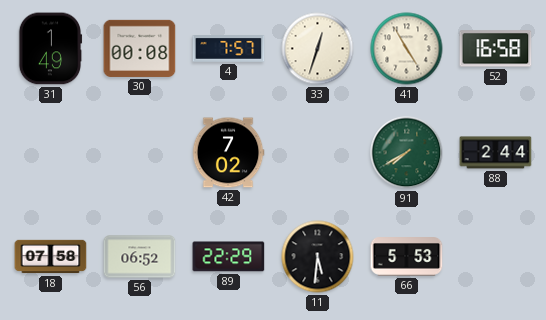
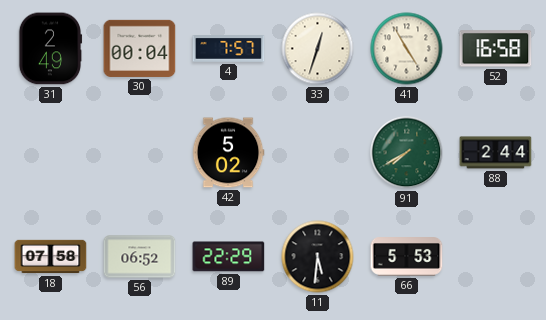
31: 1:49 -> 2:49
30: 00:08 -> 00:04
42: 7:02 -> 5:02
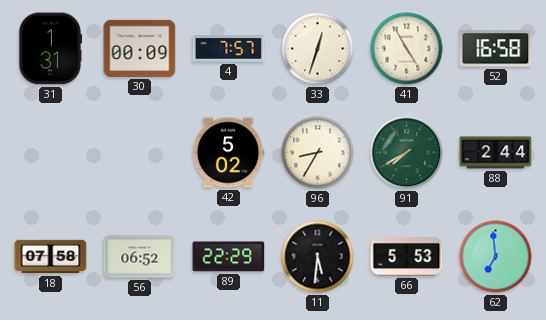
31: 2:49 -> 1:31
30: 00:04 -> 00:09
96: none -> 8:35
62: none -> 6:59
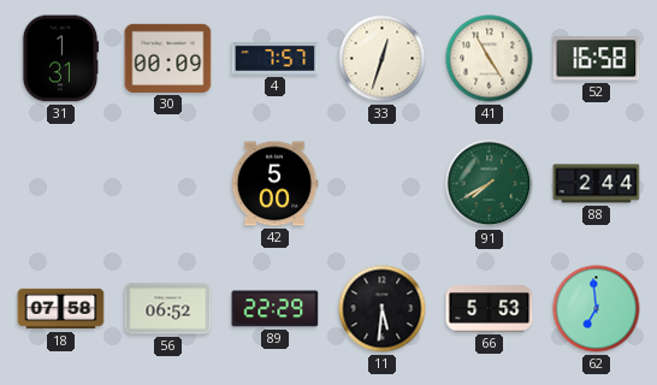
42: 5:02 -> 5:00
96: 8:35 -> none
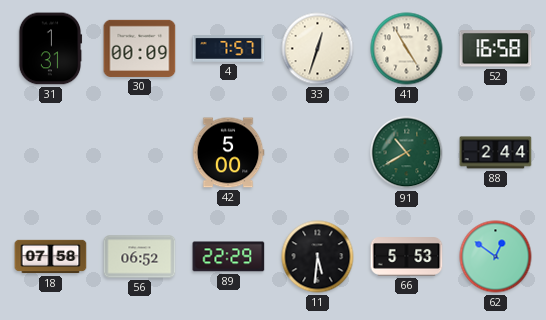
91: 7:40 -> 10:40
62: 6:59 -> 12:51
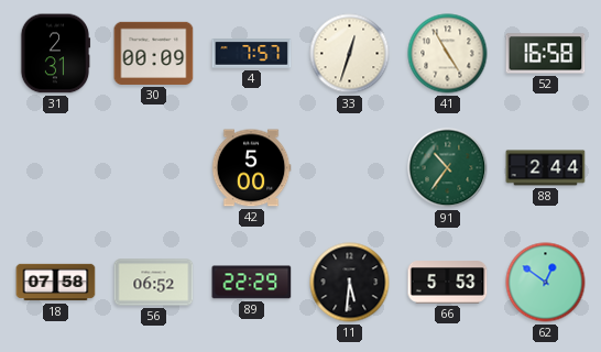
31: 1:31 -> 2:31
91: 10:40 -> 10:36
